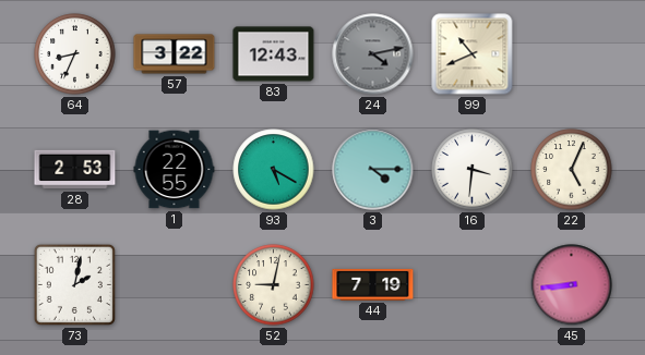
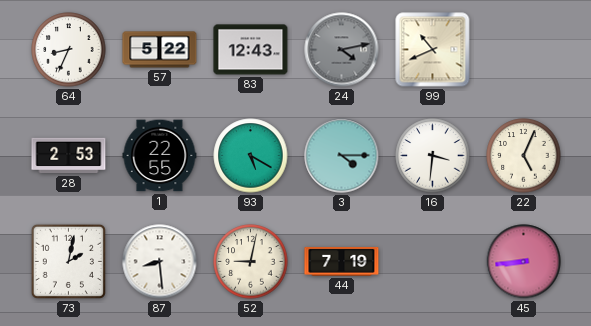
57: 3:22 -> 5:22
87: none -> 8:29
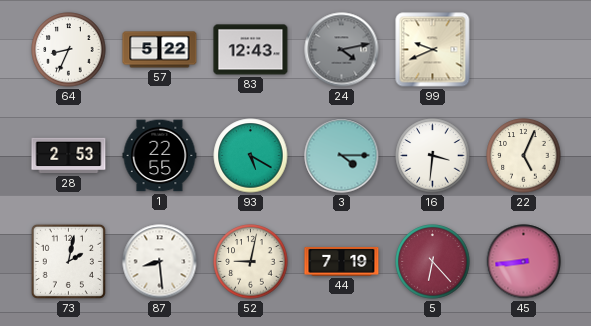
99: 10:41 -> 9:41
5: none -> 6:23
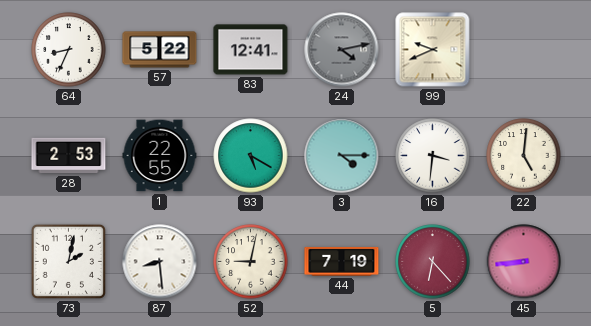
83: 12:43 -> 12:41
22: 5:04 -> 5:01
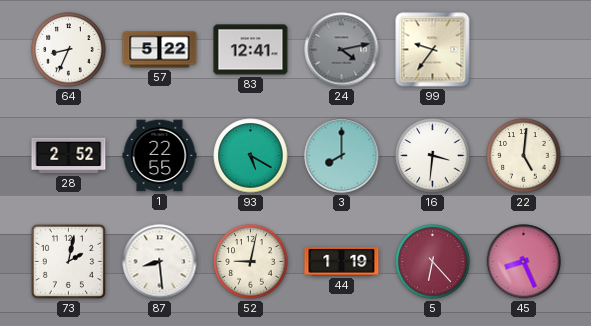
99: 9:41 -> 9:36
28: 2:53 -> 2:52
3: 4:15 -> 8:00
44: 7:19 -> 1:19
45: 8:44 -> 8:26
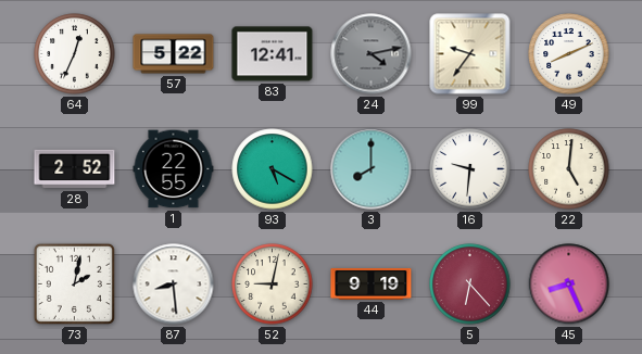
64: 8:34 -> 12:34
49: none -> 8:11
16: 3:31 -> 9:31
44: 1:19 -> 9:19
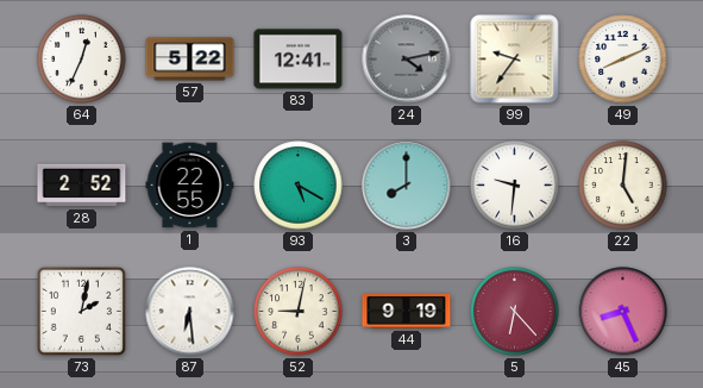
87: 8:29 -> 6:29
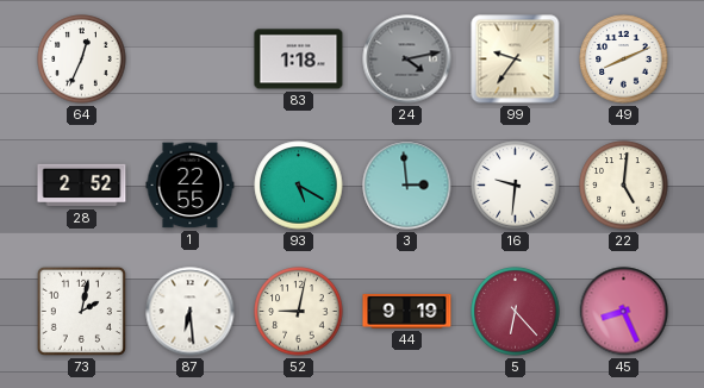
57: 5:22 -> none
83: 12:41 -> 1:18
3: 8:00 -> 2:59
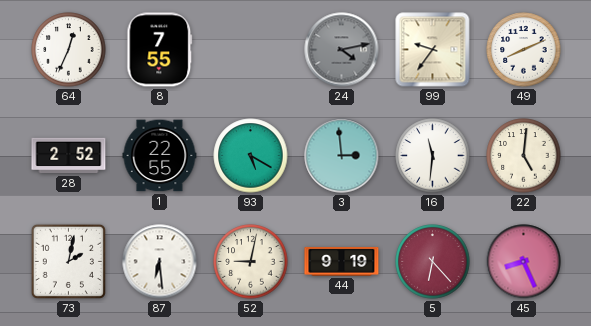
8: none -> 7:55
83: 1:18 -> none
16: 9:31 -> 11:31
